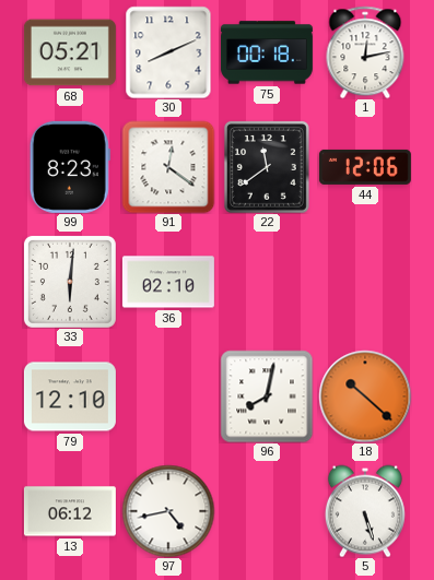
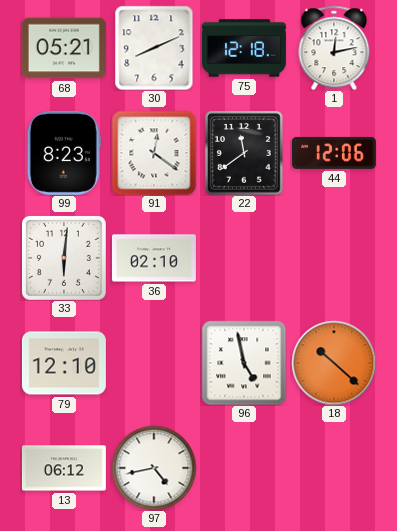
75: 00:18 -> 12:18
96: 8:02 -> 4:58
5: 5:27 -> none
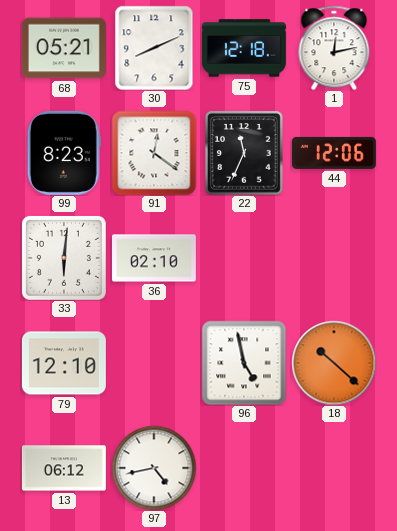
22: 11:39 -> 11:34
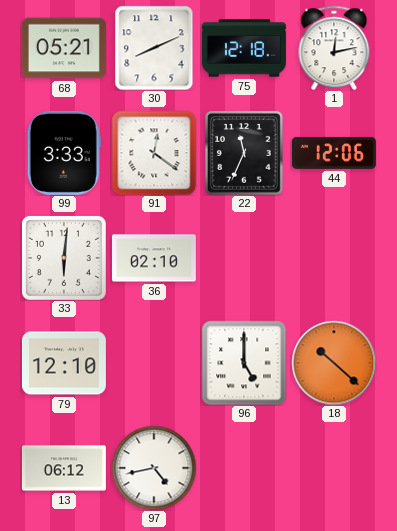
99: 8:23 -> 3:33
96: 4:58 -> 5:00
